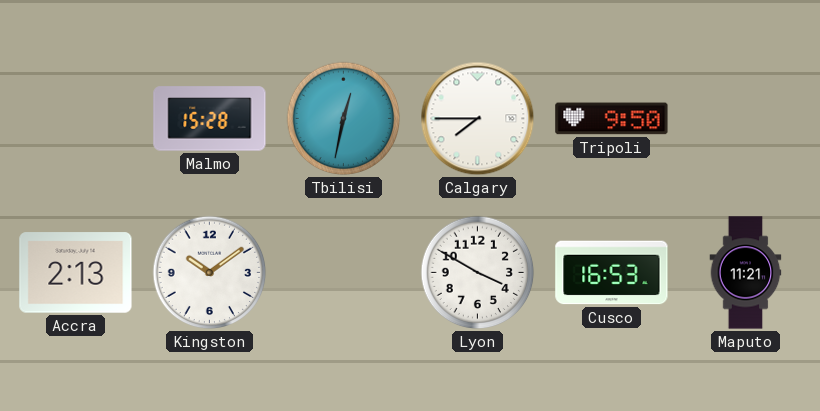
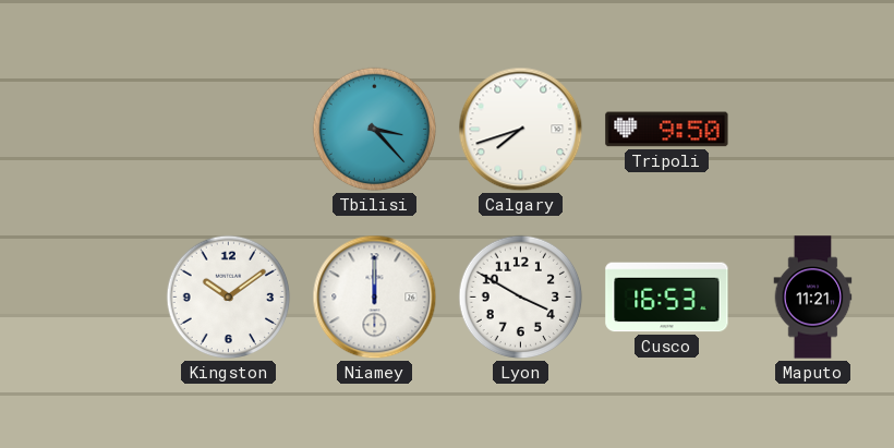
Malmo: 15:28 -> none
Tbilisi: 12:32 -> 3:23
Calgary: 7:45 -> 7:42
Accra: 2:13 -> none
Niamey: none -> 12:00
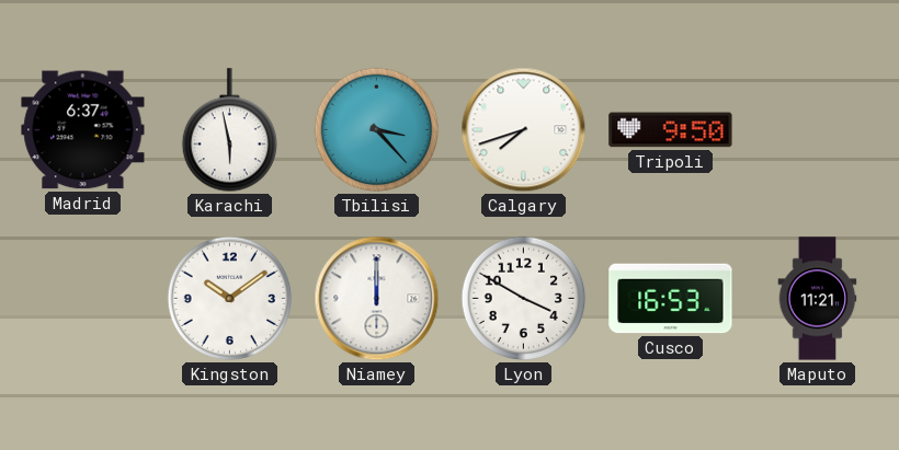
Madrid: none -> 6:37
Karachi: none -> 5:58
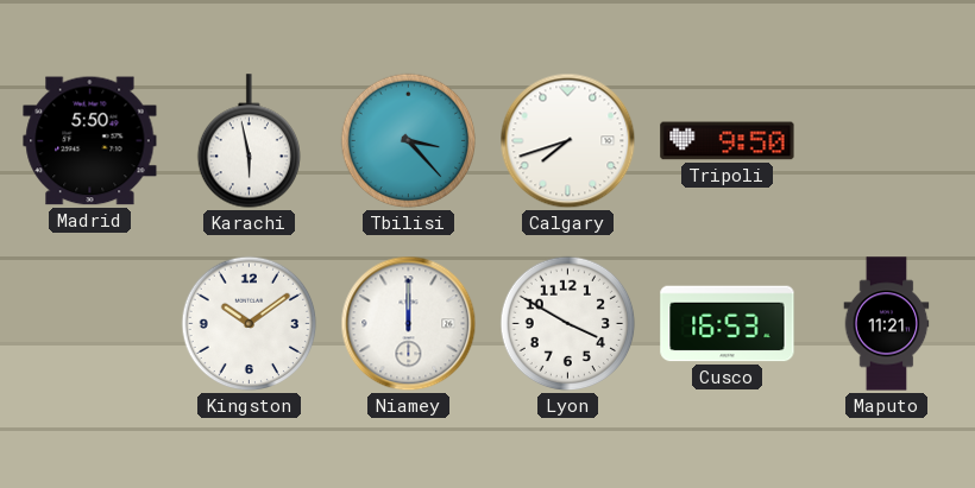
Madrid: 6:37 -> 5:50
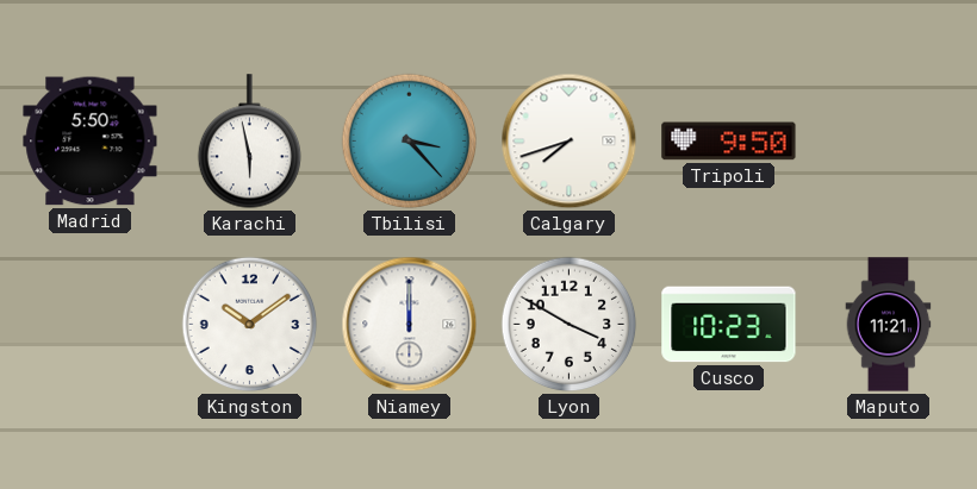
Cusco: 16:53 -> 10:23
